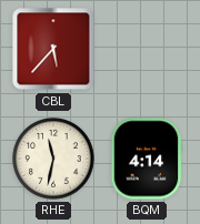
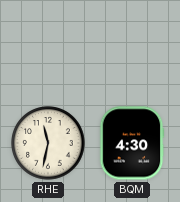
CBL: 5:37 -> none
BQM: 4:14 -> 4:30
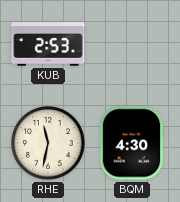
KUB: none -> 2:53
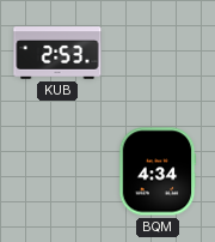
RHE: 11:32 -> none
BQM: 4:30 -> 4:34
